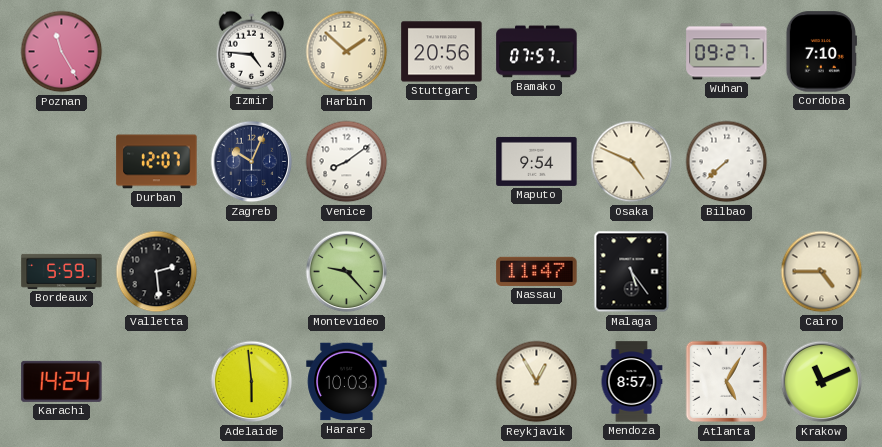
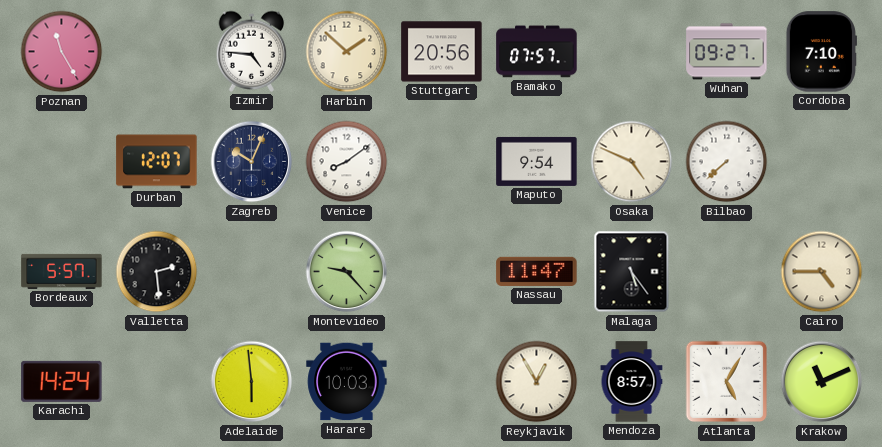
Bordeaux: 5:59 -> 5:57
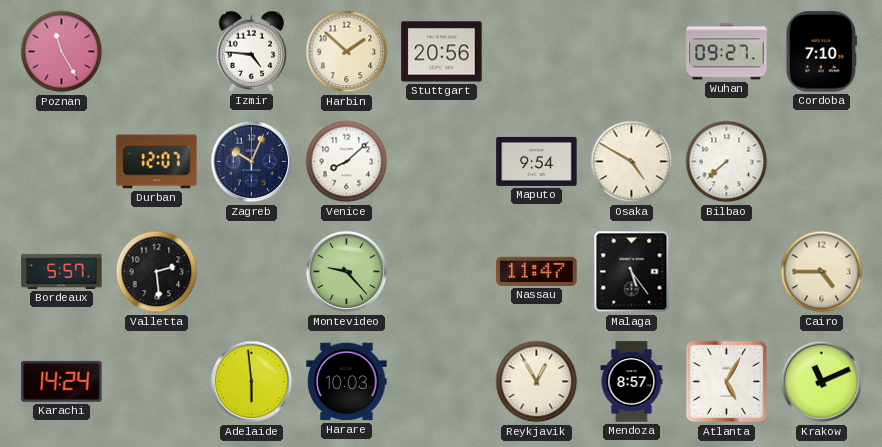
Bamako: 07:57 -> none
Venice: 8:09 -> 8:08
Osaka: 4:49 -> 4:50
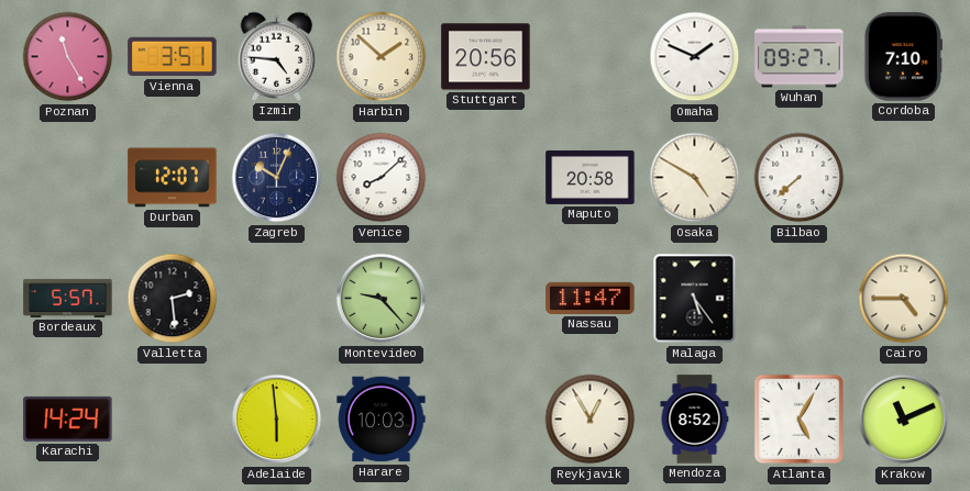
Vienna: none -> 3:51
Omaha: none -> 1:49
Maputo: 9:54 -> 20:58
Mendoza: 8:57 -> 8:52
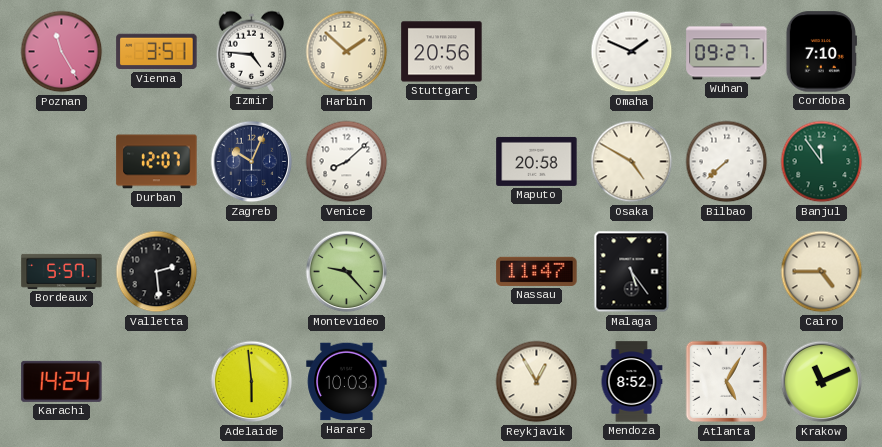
Banjul: none -> 11:54
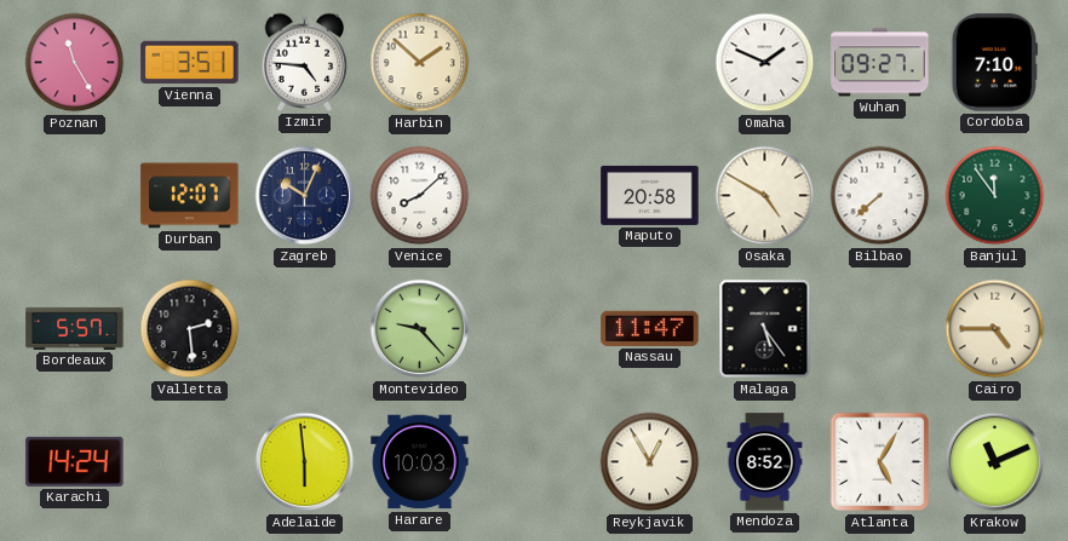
Stuttgart: 20:56 -> none
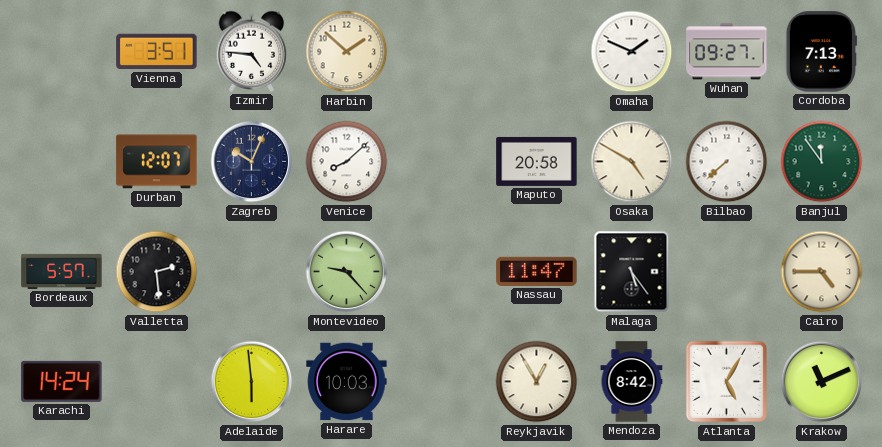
Poznan: 11:25 -> none
Cordoba: 7:10 -> 7:13
Mendoza: 8:52 -> 8:42
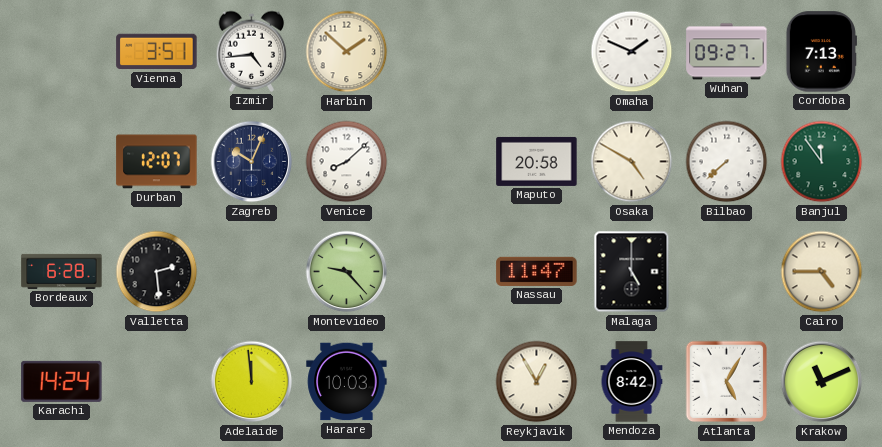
Izmir: 4:46 -> 4:44
Bordeaux: 5:57 -> 6:28
Malaga: 5:24 -> 5:00
Adelaide: 5:59 -> 11:59
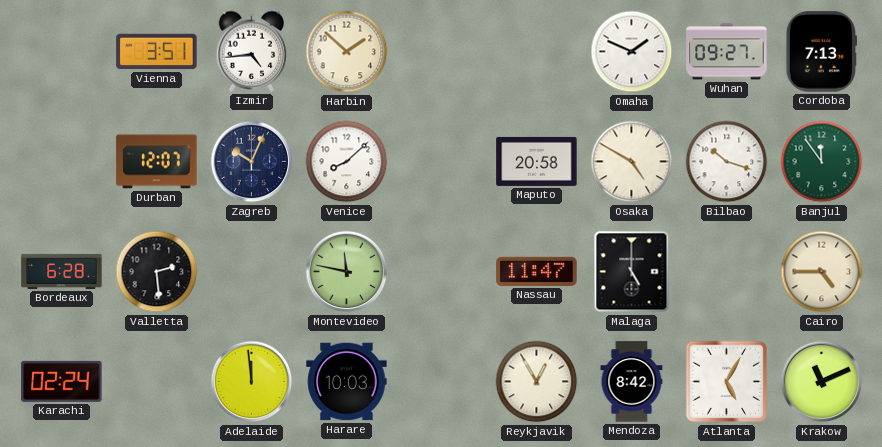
Bilbao: 7:38 -> 10:18
Montevideo: 9:23 -> 11:47
Karachi: 14:24 -> 02:24
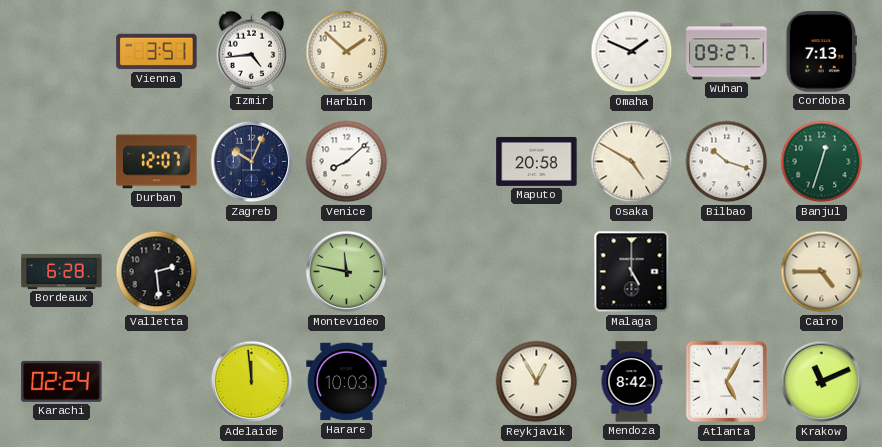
Banjul: 11:54 -> 12:33
Nassau: 11:47 -> none
